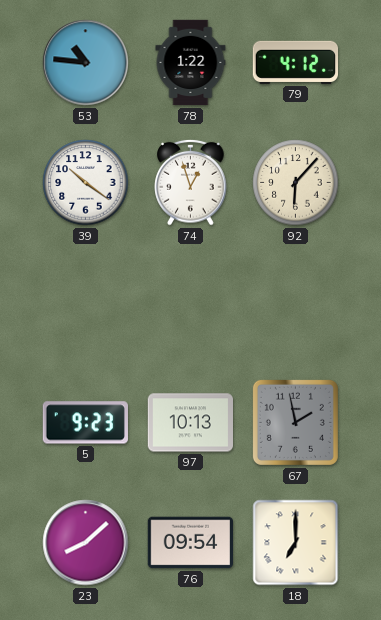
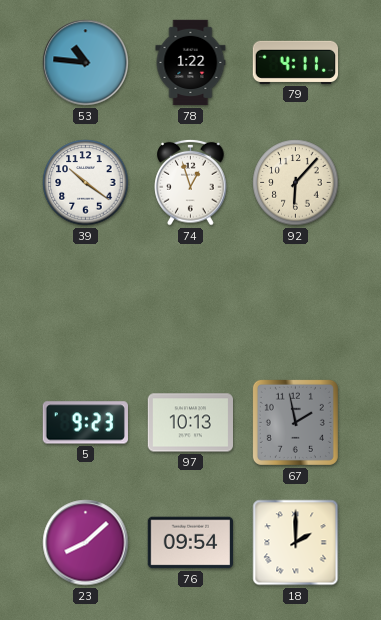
79: 4:12 -> 4:11
18: 7:00 -> 2:00
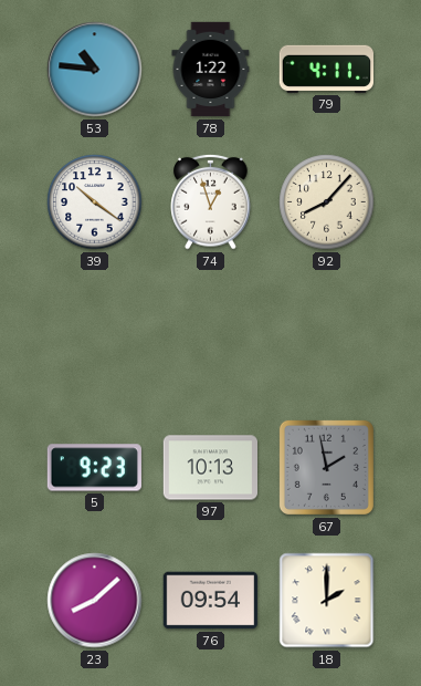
92: 6:07 -> 8:07
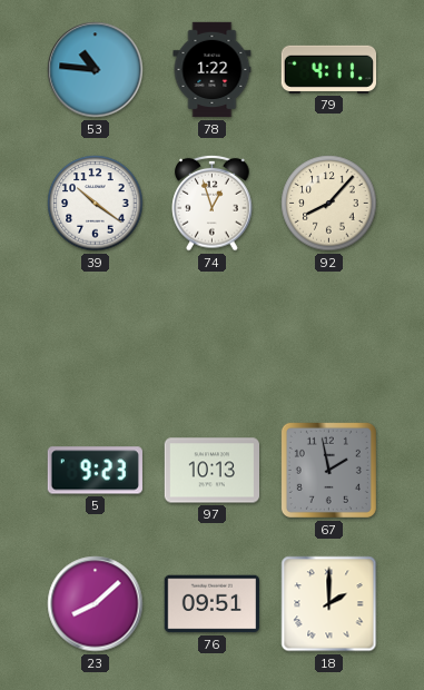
76: 09:54 -> 09:51
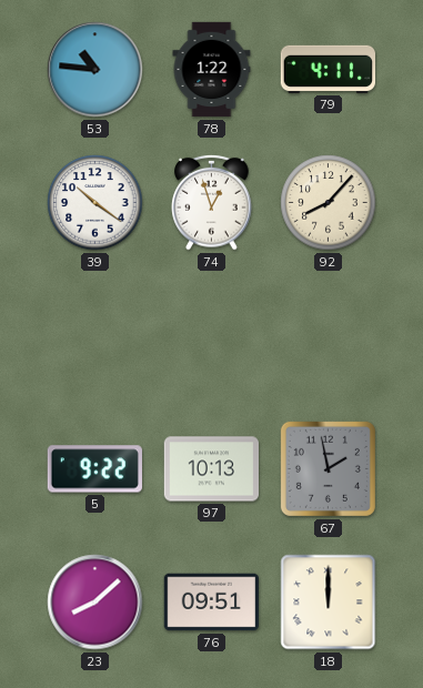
5: 9:23 -> 9:22
18: 2:00 -> 12:00
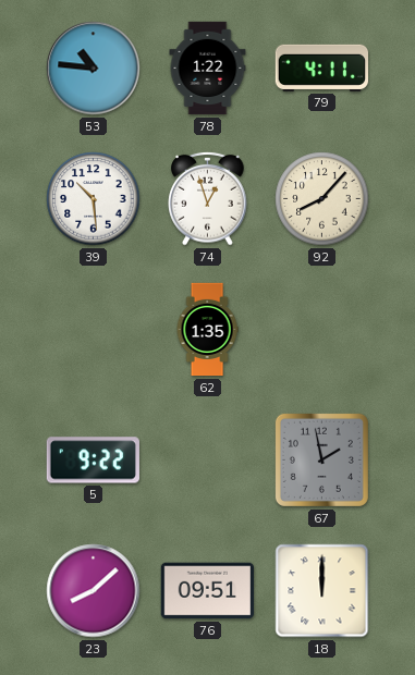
39: 10:21 -> 10:29
62: none -> 1:35
97: 10:13 -> none
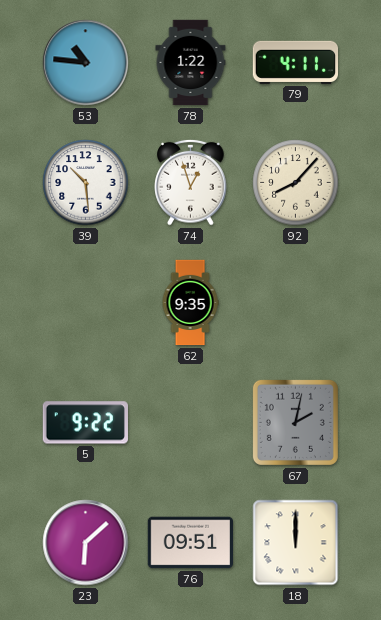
62: 1:35 -> 9:35
67: 1:58 -> 2:02
23: 8:08 -> 6:08
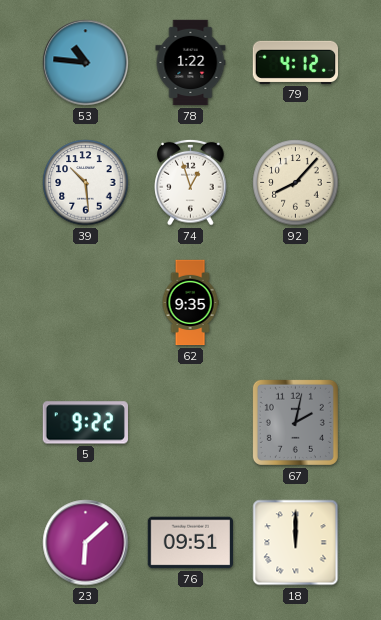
79: 4:11 -> 4:12
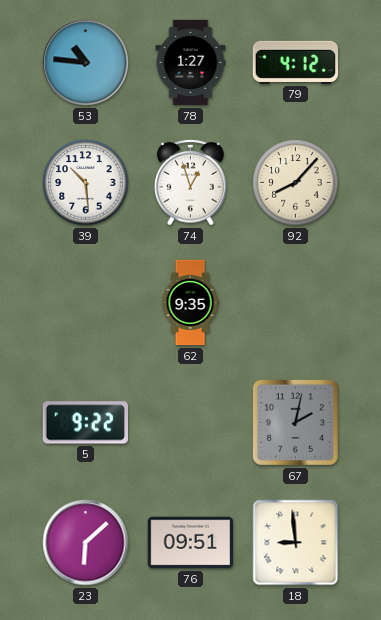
78: 1:22 -> 1:27
18: 12:00 -> 8:59
